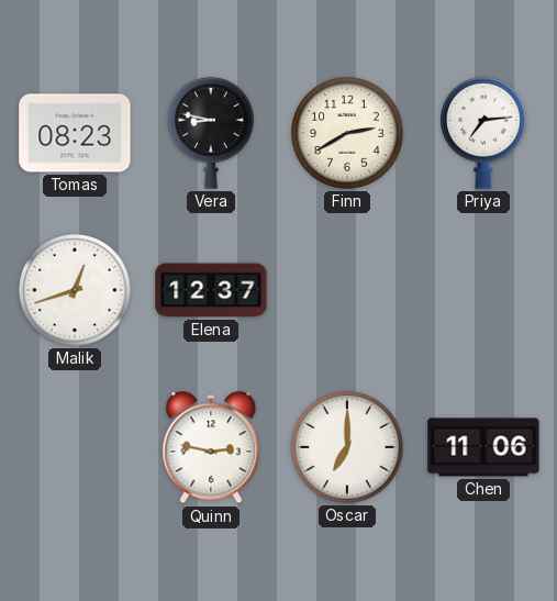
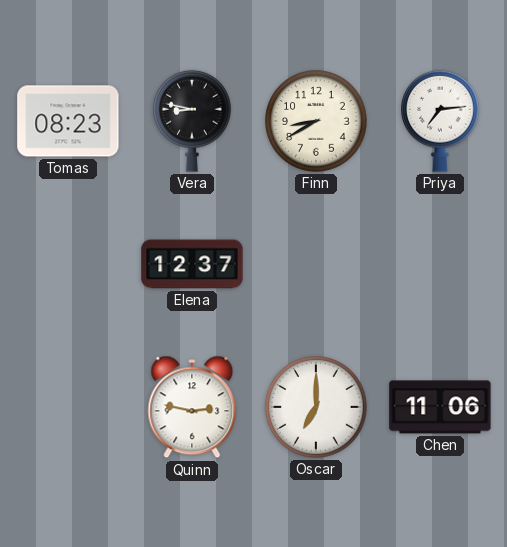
Finn: 2:40 -> 8:40
Malik: 12:42 -> none
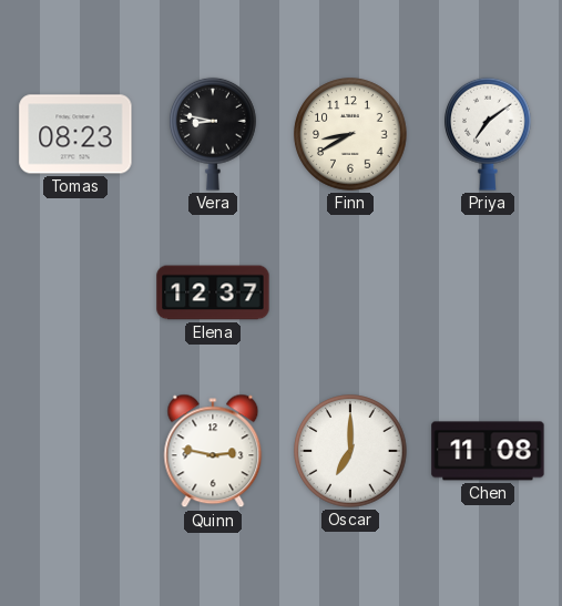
Priya: 7:14 -> 7:09
Chen: 11:06 -> 11:08
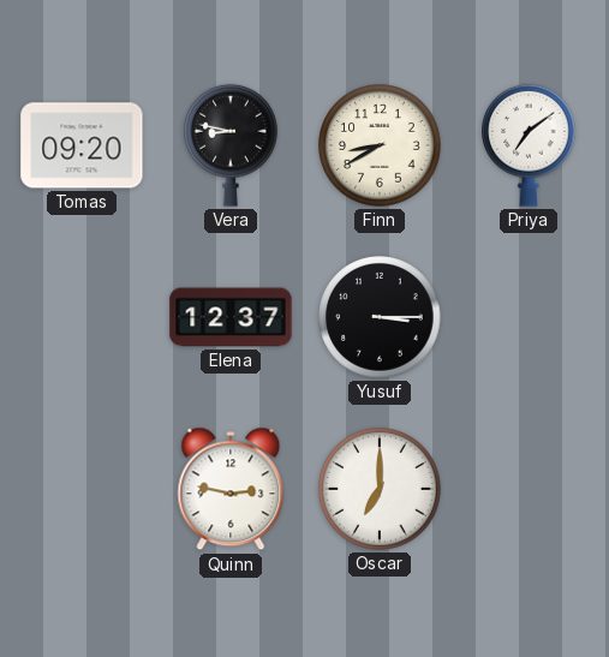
Tomas: 08:23 -> 09:20
Yusuf: none -> 3:15
Chen: 11:08 -> none
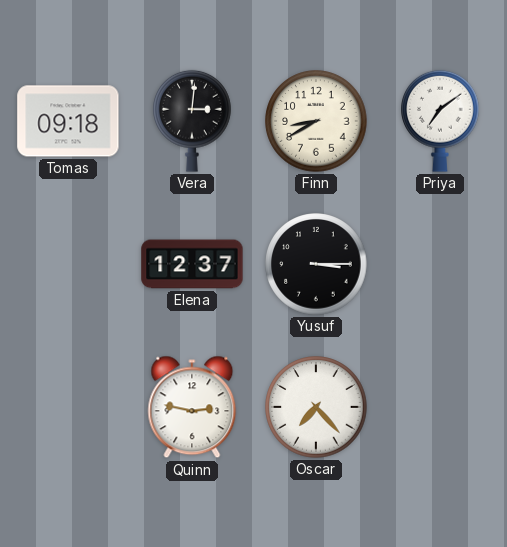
Tomas: 09:20 -> 09:18
Vera: 8:47 -> 3:01
Oscar: 7:00 -> 7:23
